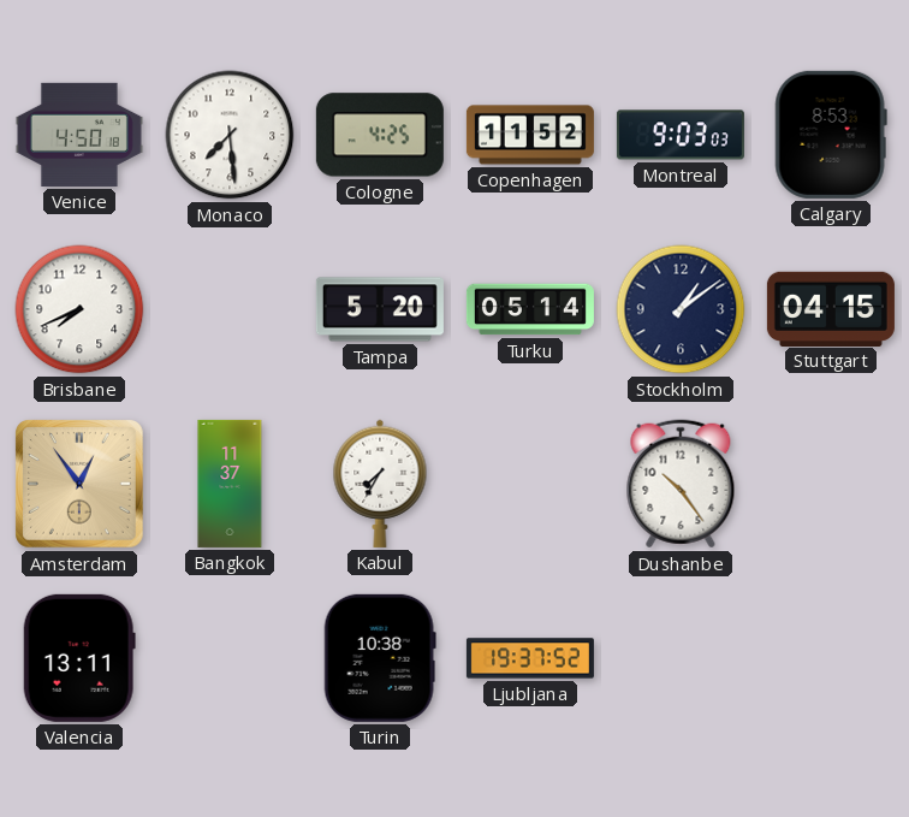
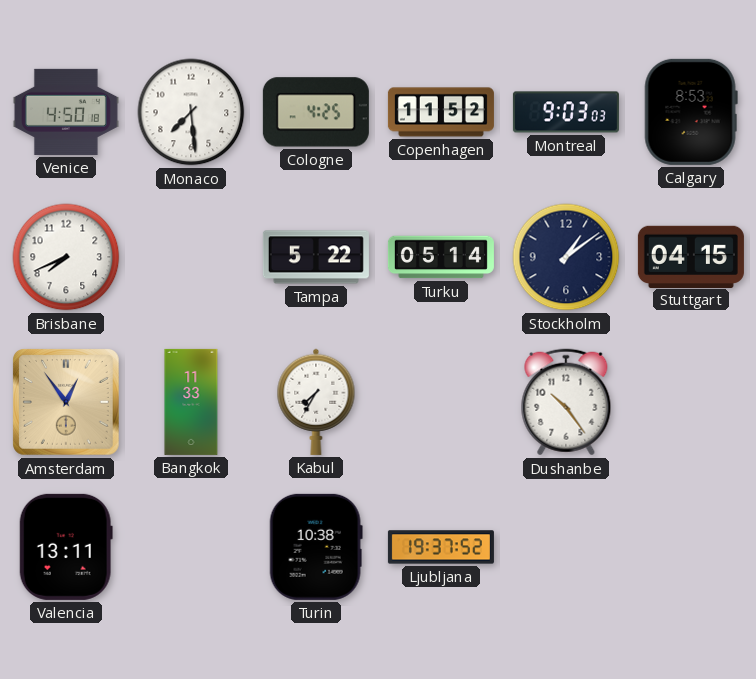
Tampa: 5:20 -> 5:22
Bangkok: 11:37 -> 11:33
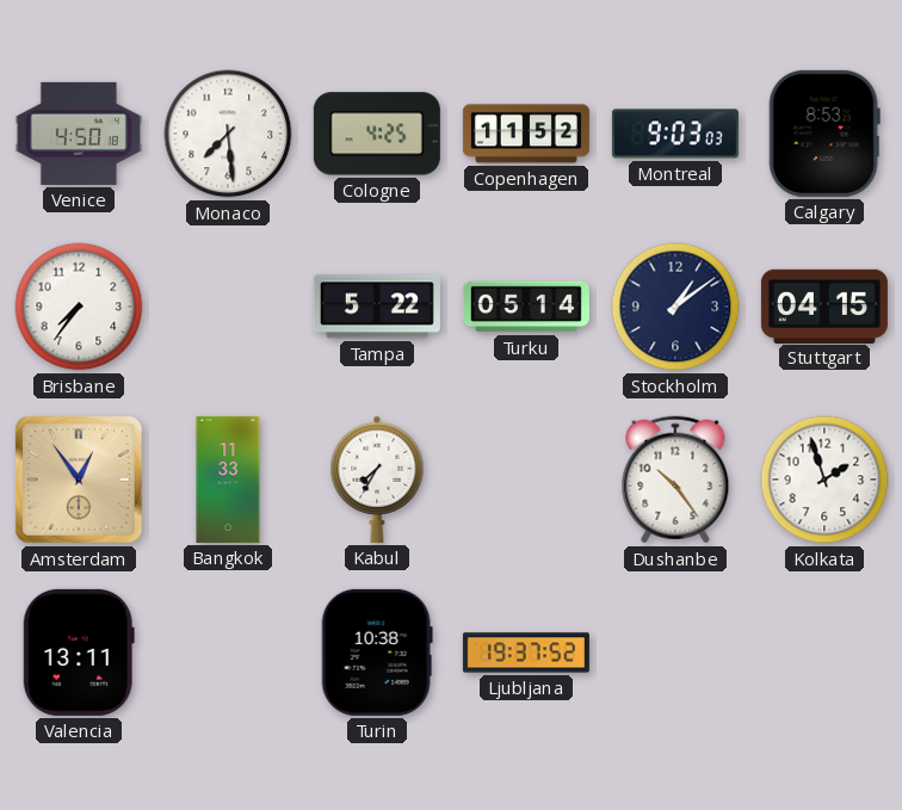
Brisbane: 7:41 -> 7:36
Kolkata: none -> 1:57
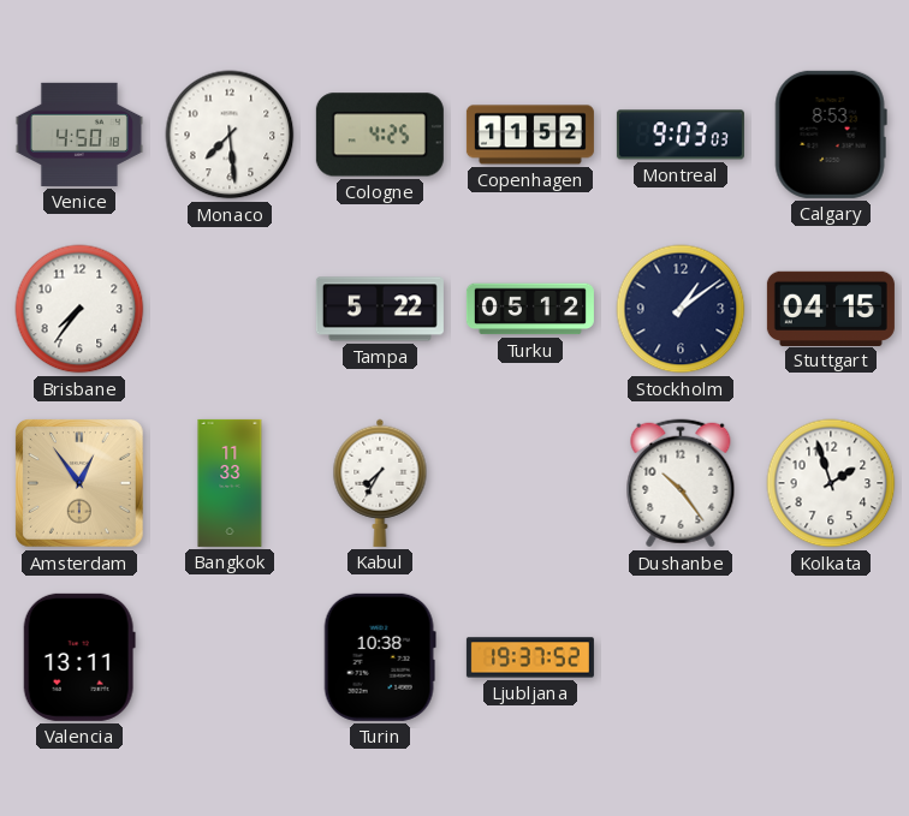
Turku: 05:14 -> 05:12
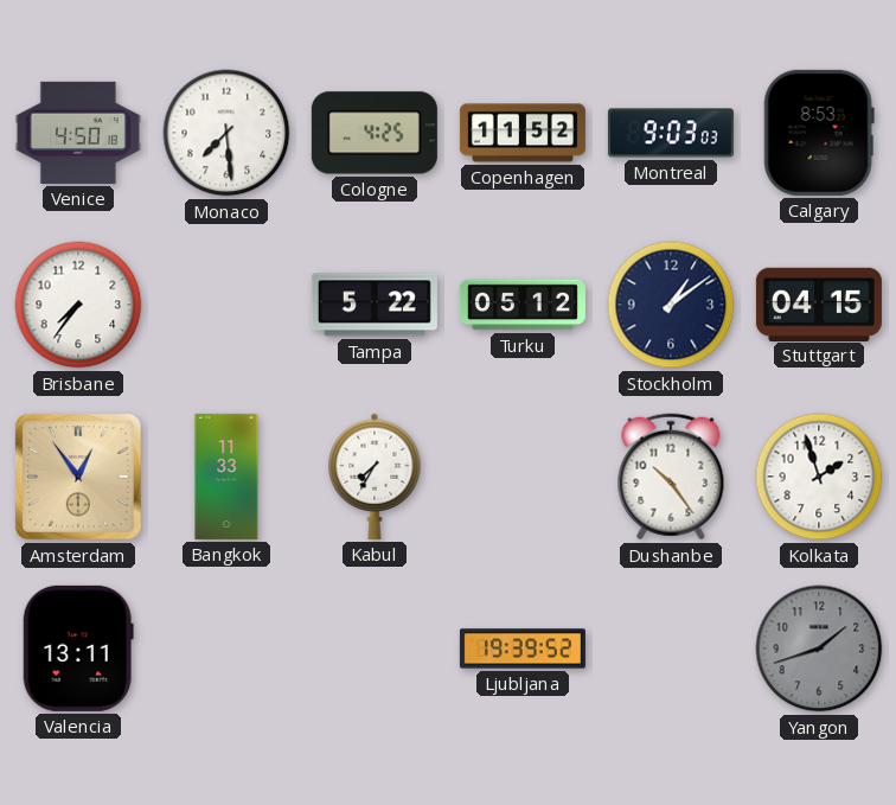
Turin: 10:38 -> none
Ljubljana: 19:37 -> 19:39
Yangon: none -> 1:42
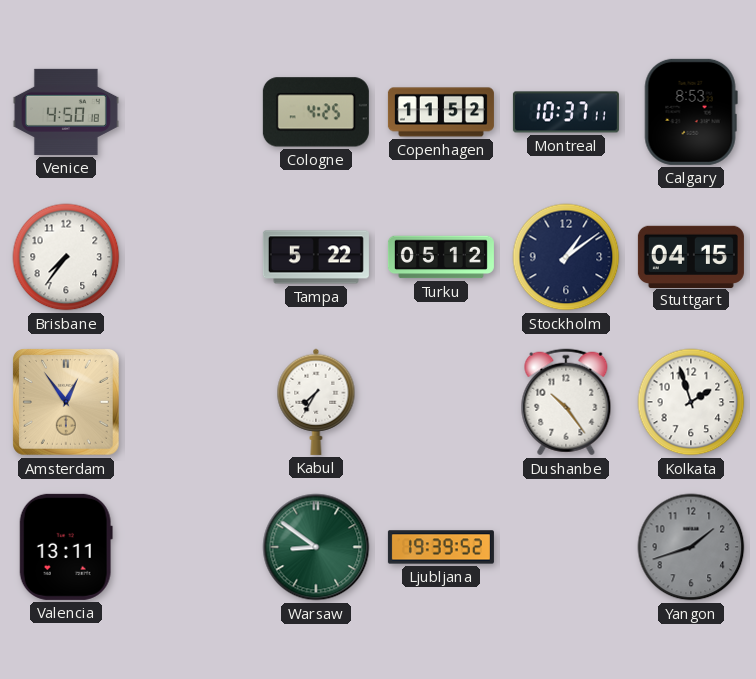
Monaco: 7:29 -> none
Montreal: 9:03 -> 10:37
Bangkok: 11:33 -> none
Warsaw: none -> 8:51
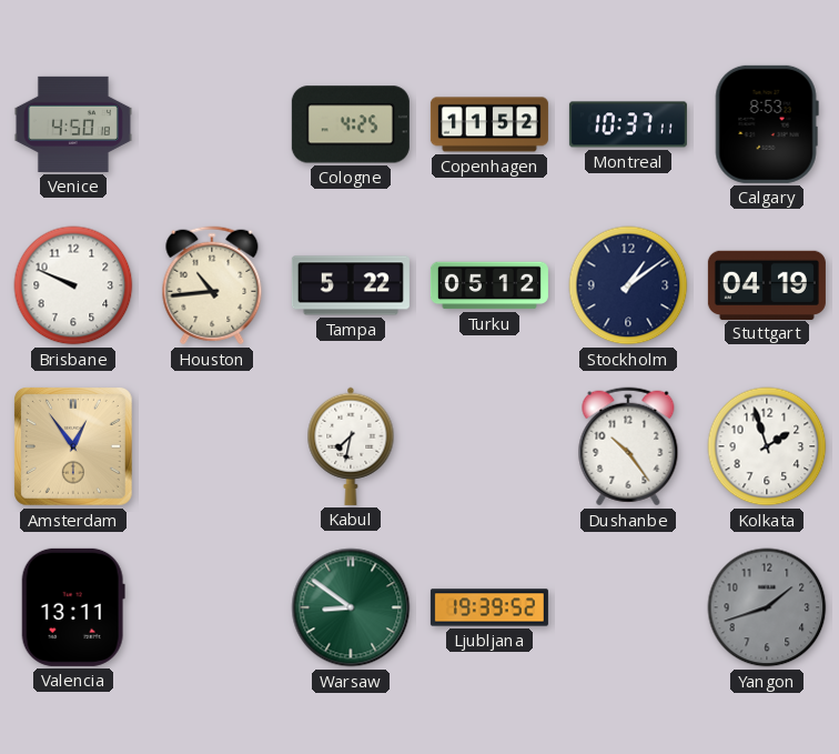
Brisbane: 7:36 -> 9:49
Houston: none -> 10:44
Stuttgart: 04:15 -> 04:19
Kabul: 7:35 -> 7:32
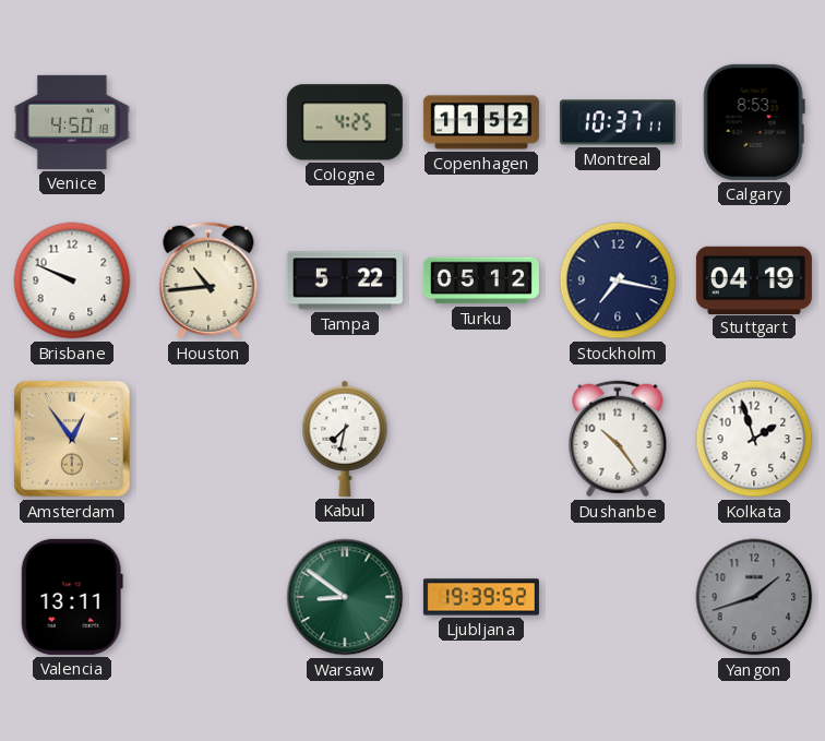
Stockholm: 1:09 -> 7:17
